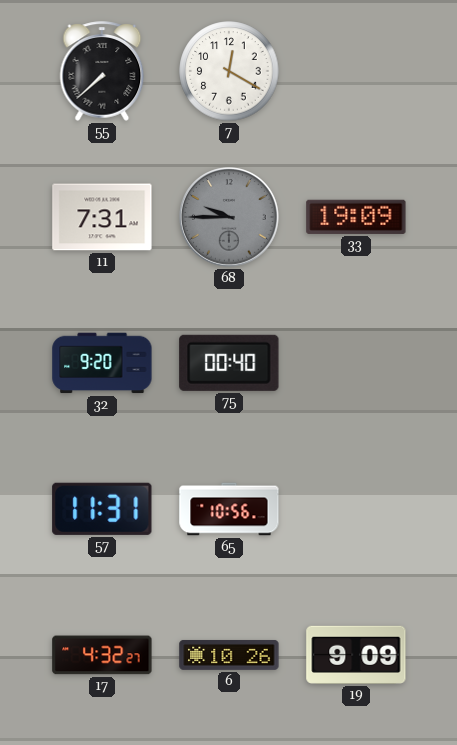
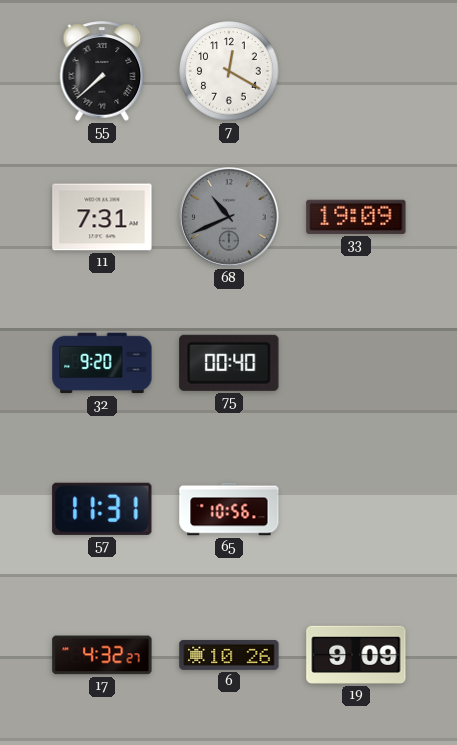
68: 9:45 -> 10:41
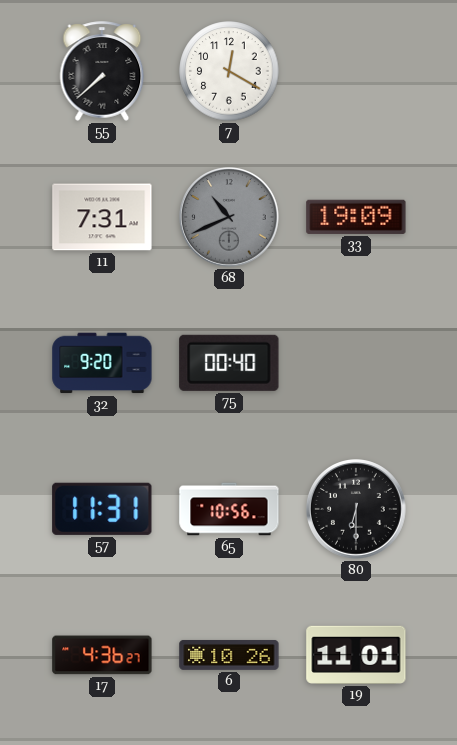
80: none -> 6:30
17: 4:32 -> 4:36
19: 9:09 -> 11:01
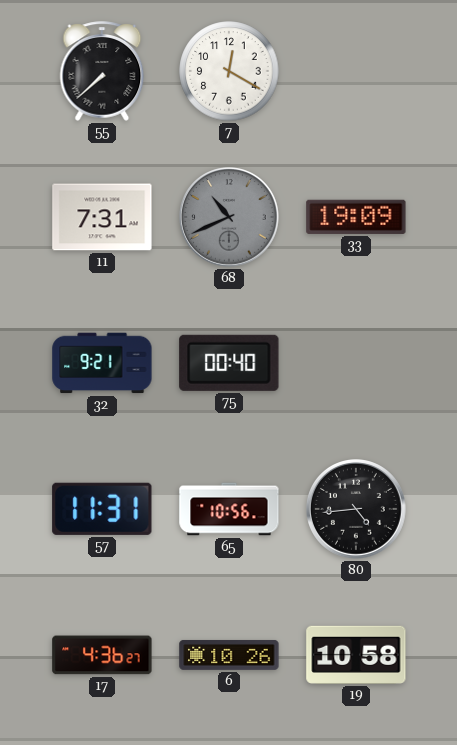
32: 9:20 -> 9:21
80: 6:30 -> 4:44
19: 11:01 -> 10:58
